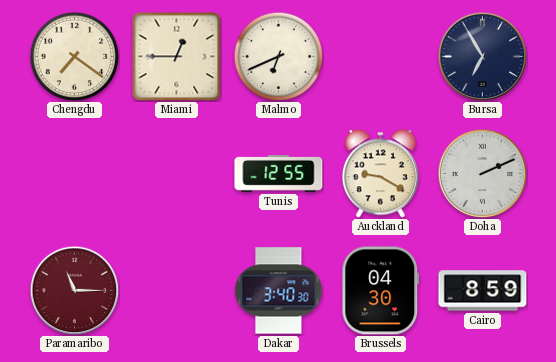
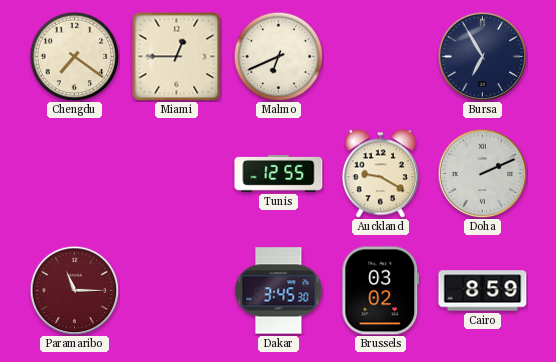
Dakar: 3:40 -> 3:45
Brussels: 04:30 -> 03:02
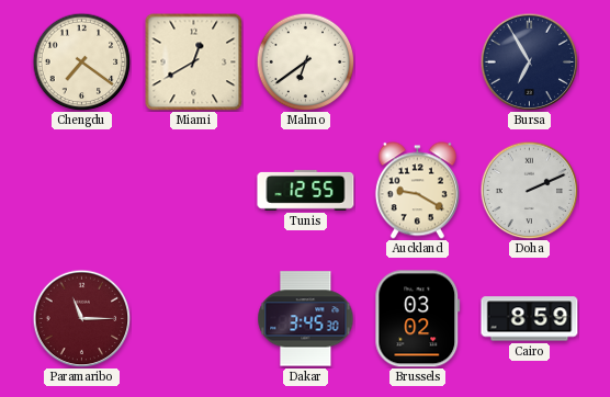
Miami: 12:45 -> 12:40
Malmo: 6:41 -> 6:39
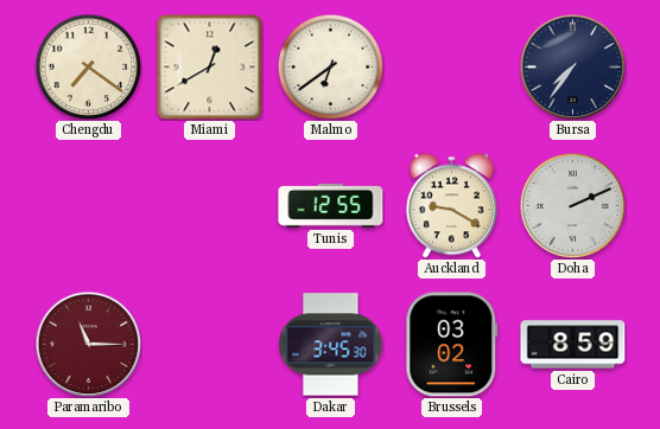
Bursa: 6:55 -> 7:36
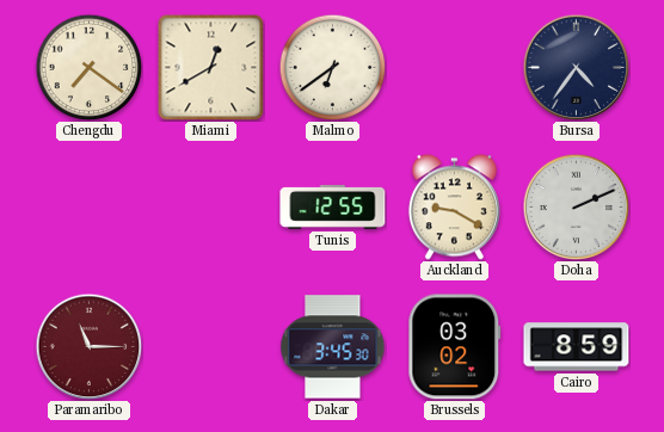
Bursa: 7:36 -> 4:36
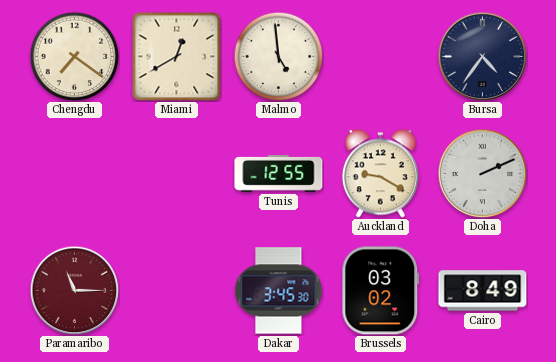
Malmo: 6:39 -> 4:59
Cairo: 8:59 -> 8:49
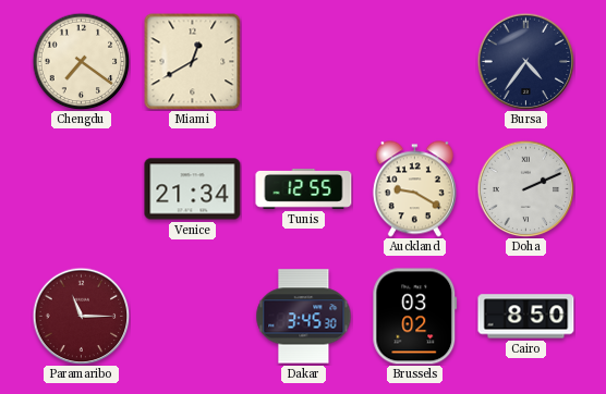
Malmo: 4:59 -> none
Venice: none -> 21:34
Cairo: 8:49 -> 8:50
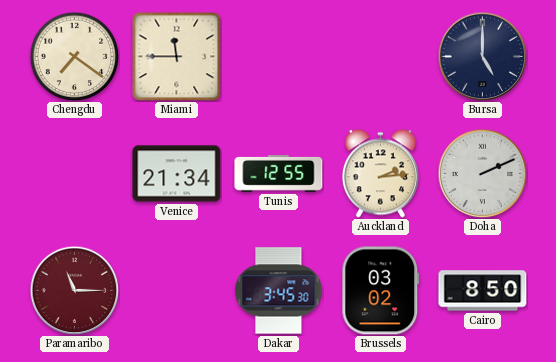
Miami: 12:40 -> 11:45
Bursa: 4:36 -> 5:00
Auckland: 9:20 -> 2:14
